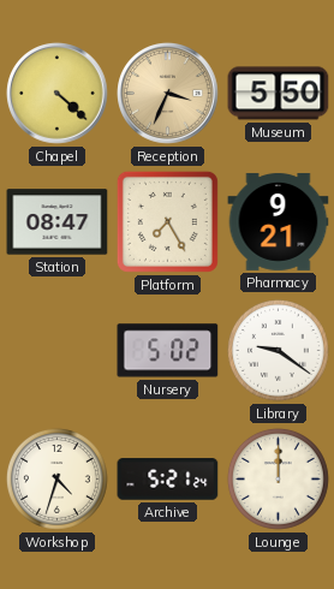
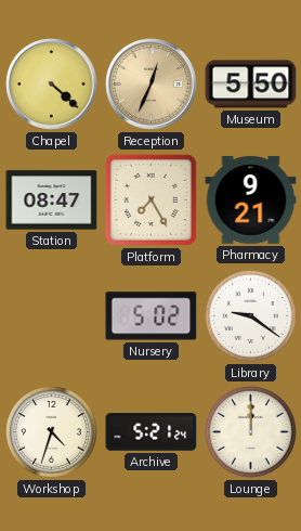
Reception: 3:34 -> 12:34
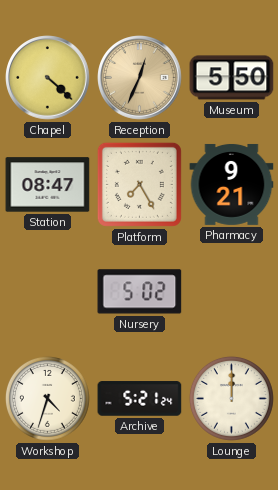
Library: 9:21 -> none
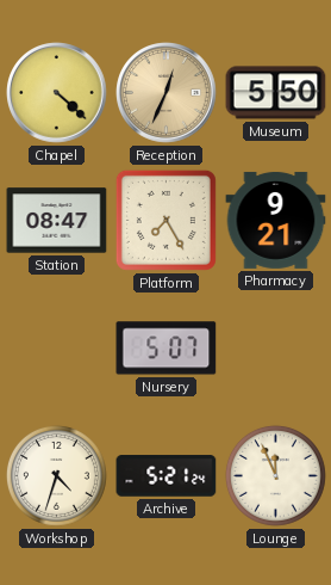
Nursery: 5:02 -> 5:07
Lounge: 12:00 -> 11:56
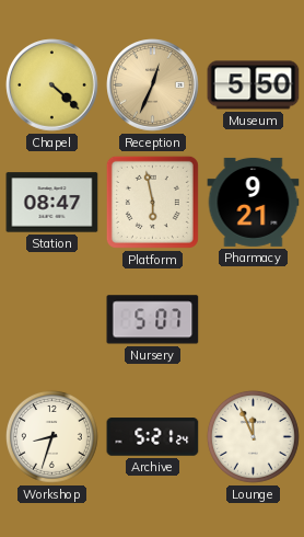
Platform: 7:25 -> 5:58
Workshop: 4:33 -> 8:33
